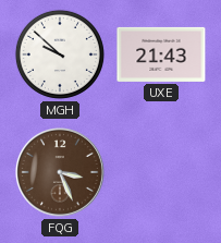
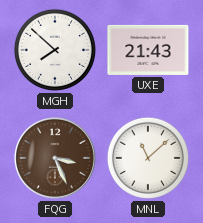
MGH: 9:52 -> 7:52
MNL: none -> 11:08
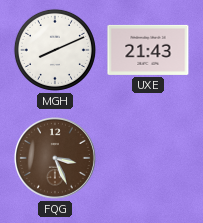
MGH: 7:52 -> 8:11
MNL: 11:08 -> none
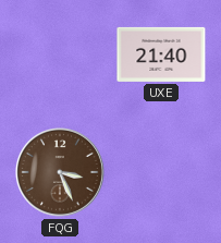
MGH: 8:11 -> none
UXE: 21:43 -> 21:40
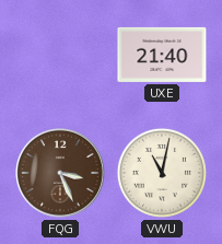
VWU: none -> 11:02
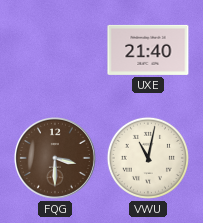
FQG: 3:26 -> 3:30
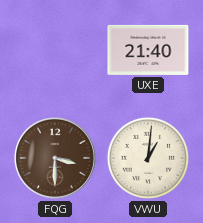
VWU: 11:02 -> 1:01
